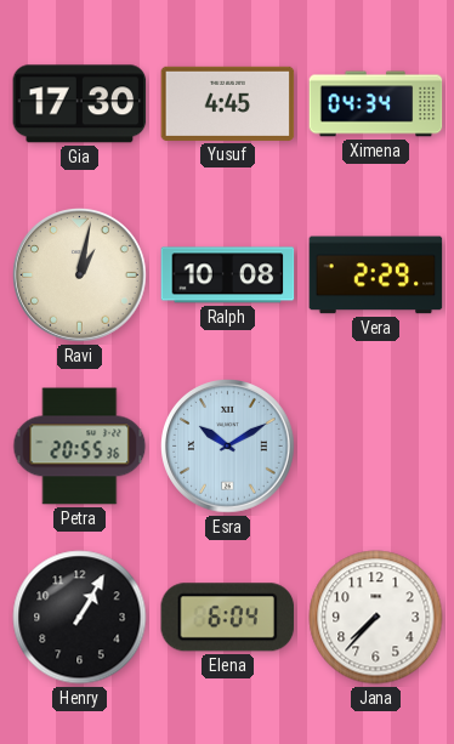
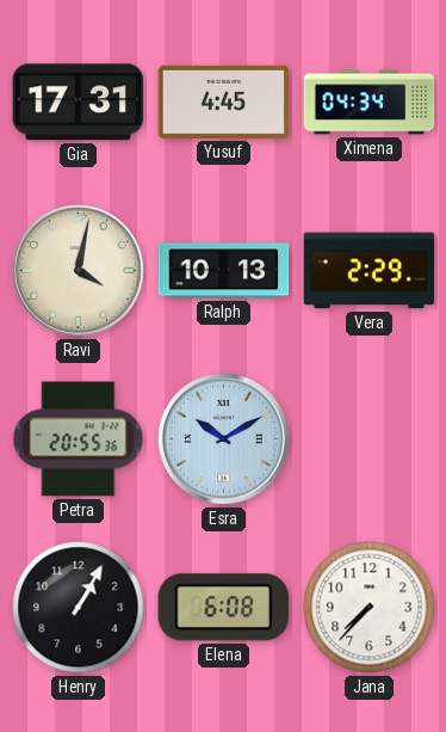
Gia: 17:30 -> 17:31
Ravi: 1:02 -> 4:02
Ralph: 10:08 -> 10:13
Elena: 6:04 -> 6:08
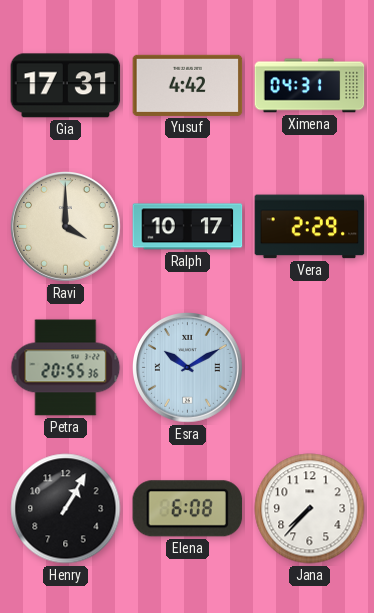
Yusuf: 4:45 -> 4:42
Ximena: 04:34 -> 04:31
Ravi: 4:02 -> 4:00
Ralph: 10:13 -> 10:17
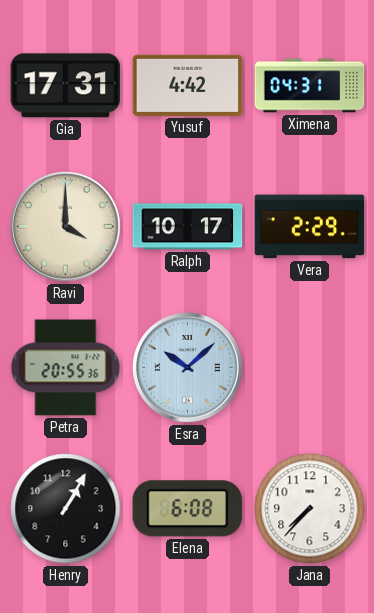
Esra: 10:10 -> 10:08
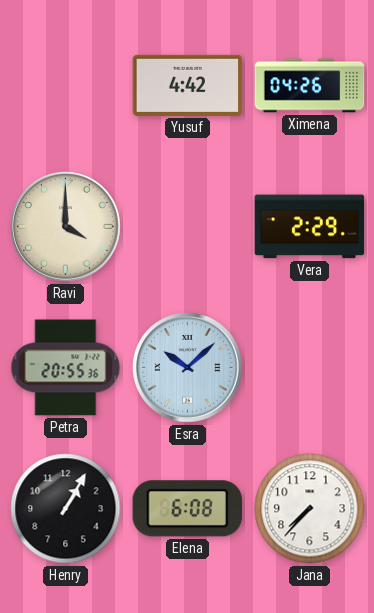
Gia: 17:31 -> none
Ximena: 04:31 -> 04:26
Ralph: 10:17 -> none
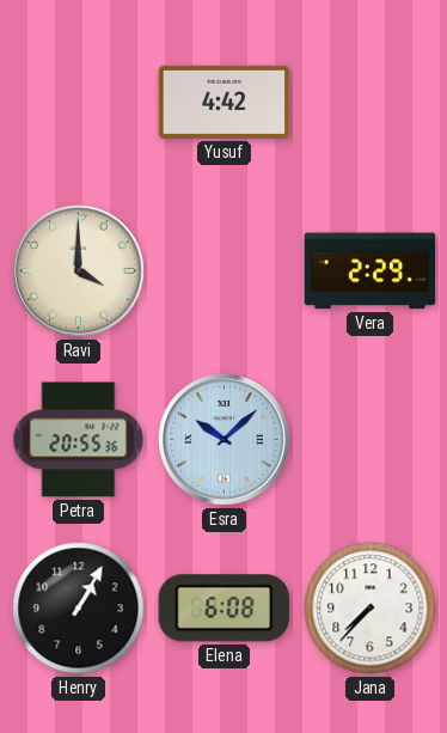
Ximena: 04:26 -> none
